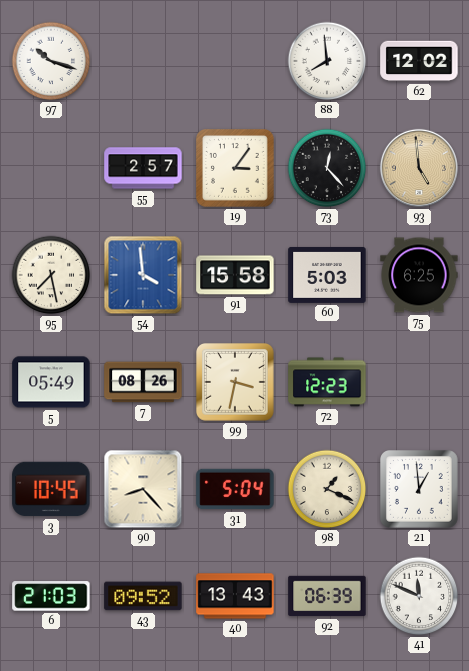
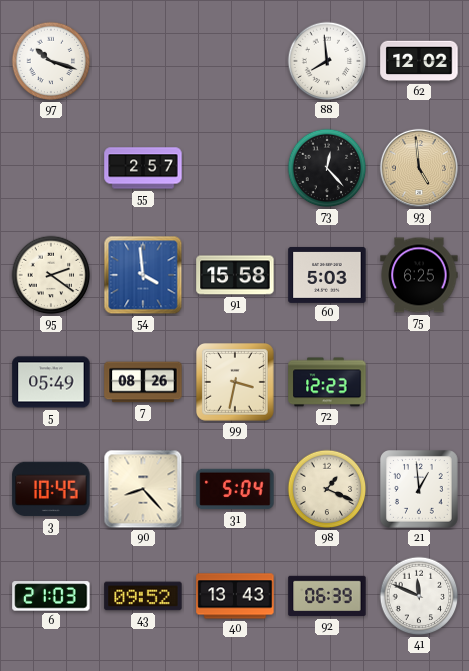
19: 3:06 -> none
95: 7:28 -> 2:21
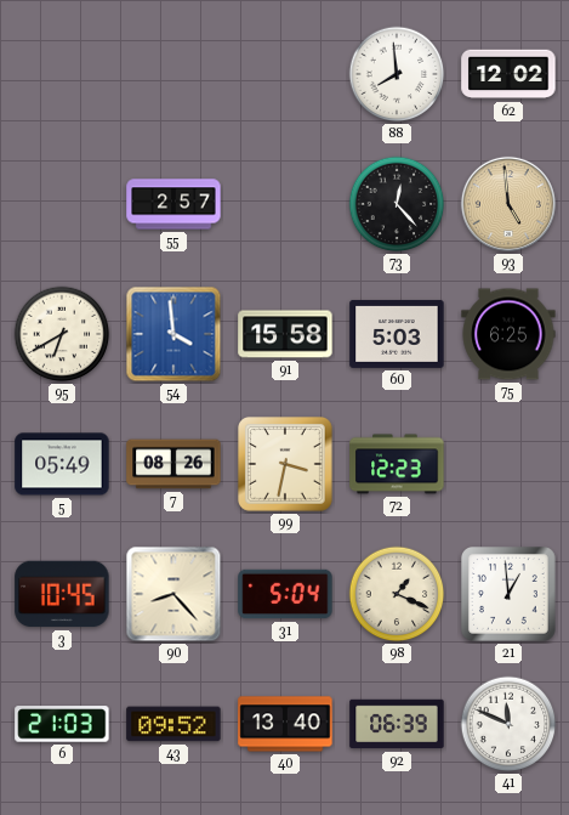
97: 10:18 -> none
95: 2:21 -> 6:40
40: 13:43 -> 13:40
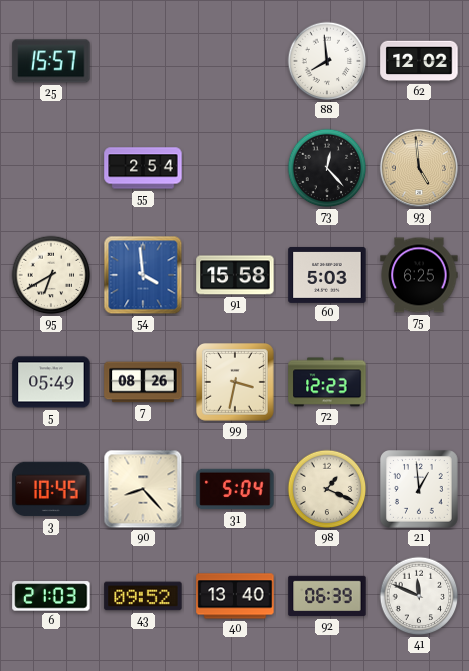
25: none -> 15:57
55: 2:57 -> 2:54
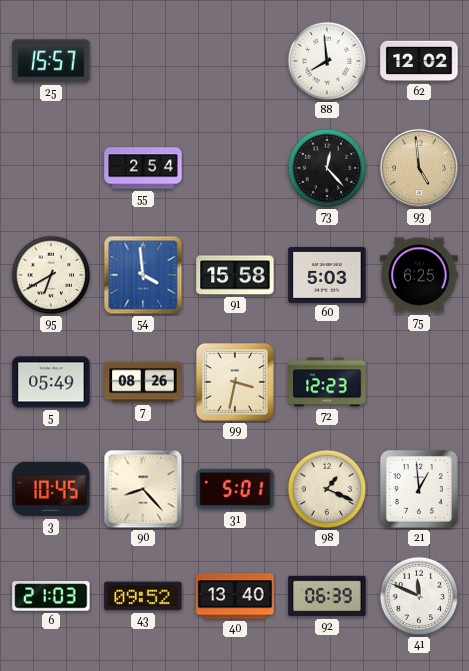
31: 5:04 -> 5:01
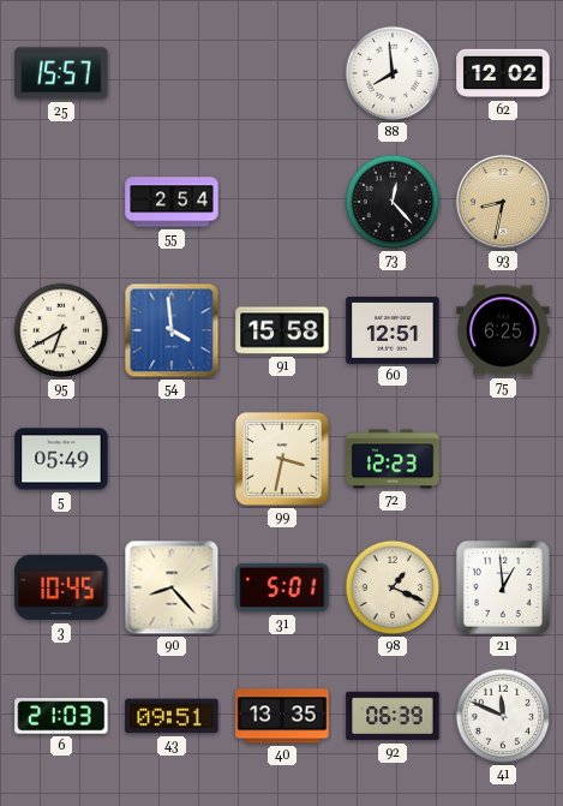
93: 4:59 -> 8:32
60: 5:03 -> 12:51
7: 08:26 -> none
43: 09:52 -> 09:51
40: 13:40 -> 13:35
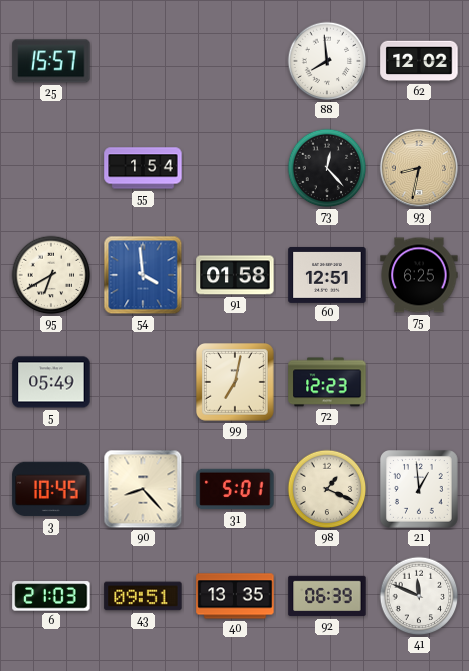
55: 2:54 -> 1:54
91: 15:58 -> 01:58
99: 3:32 -> 7:02
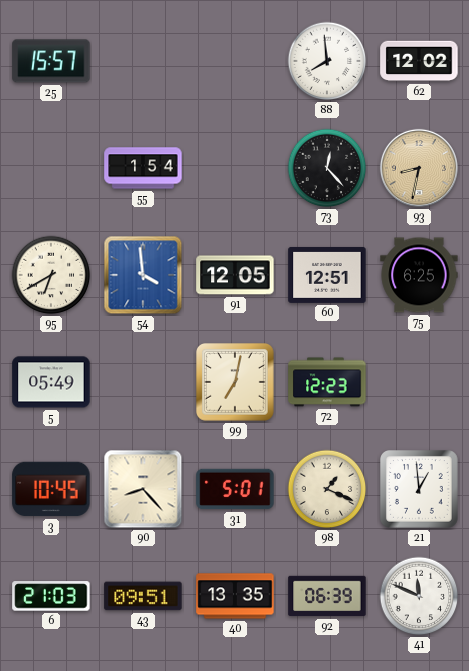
91: 01:58 -> 12:05
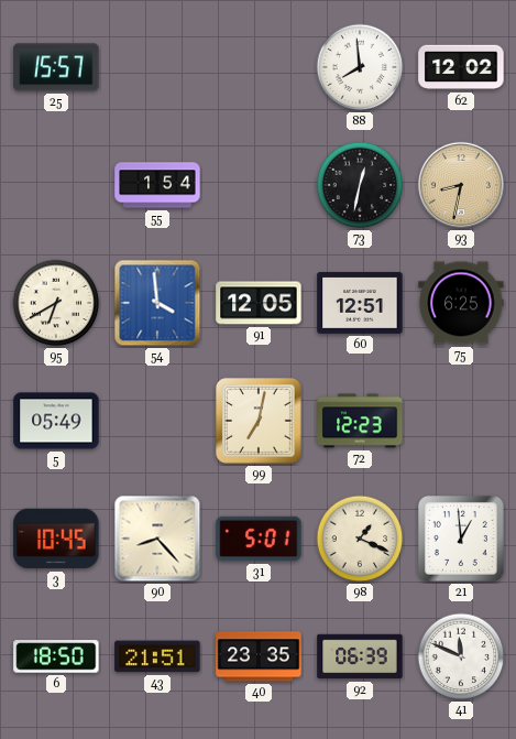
73: 12:23 -> 12:32
6: 21:03 -> 18:50
43: 09:51 -> 21:51
40: 13:35 -> 23:35
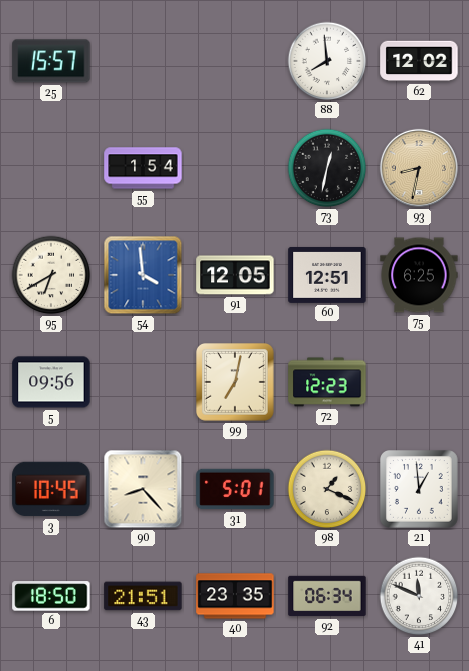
5: 05:49 -> 09:56
92: 06:39 -> 06:34
